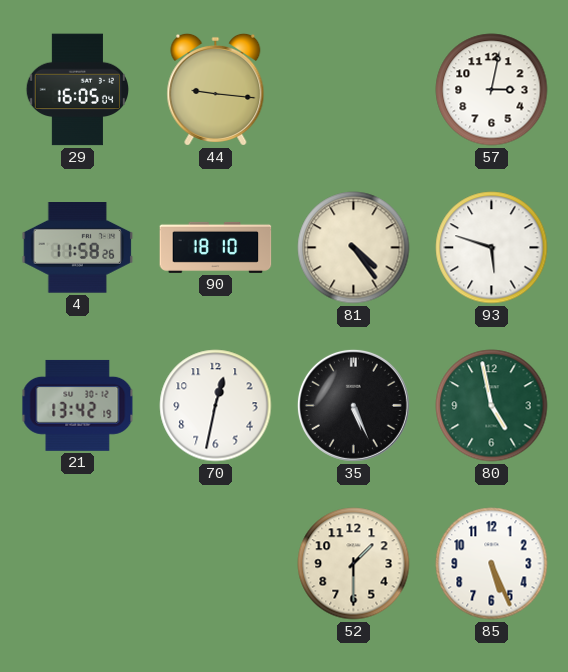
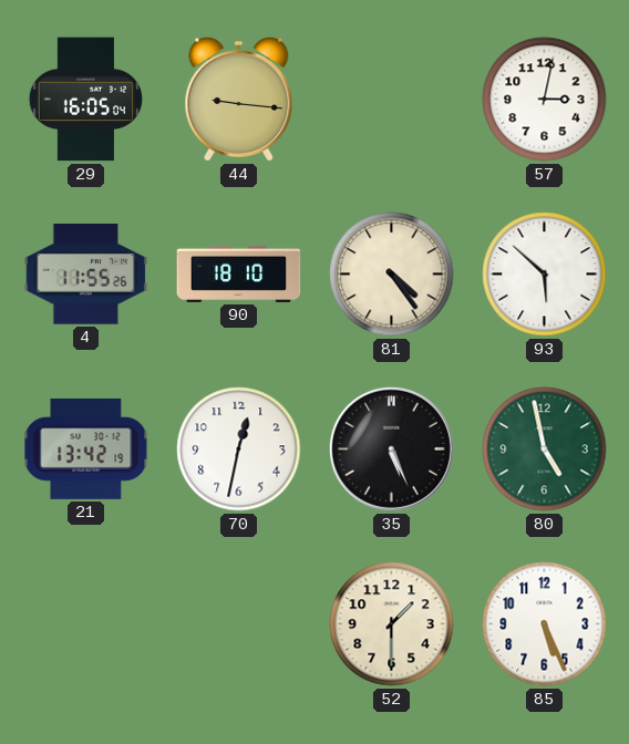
4: 11:58 -> 11:55
93: 5:48 -> 5:52
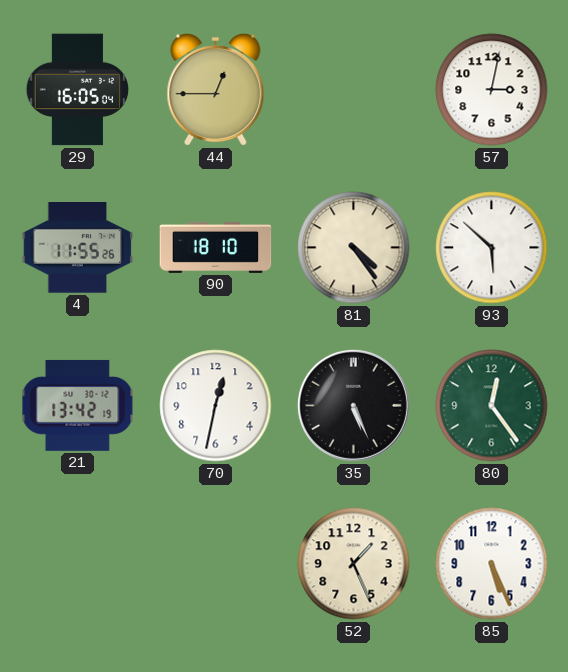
44: 9:16 -> 12:45
80: 4:58 -> 12:24
52: 1:30 -> 1:26
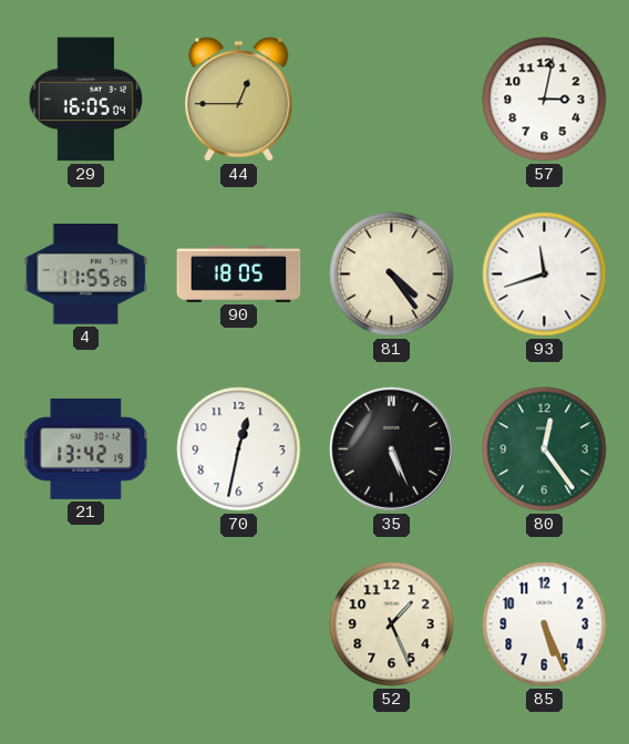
90: 18:10 -> 18:05
93: 5:52 -> 11:42
